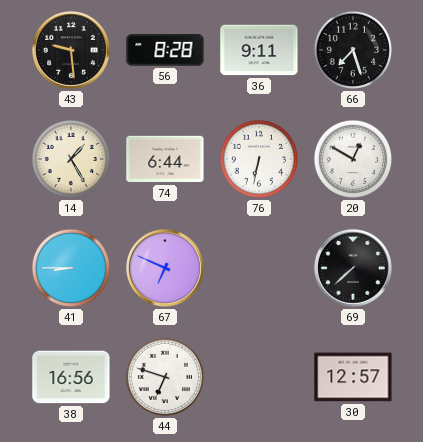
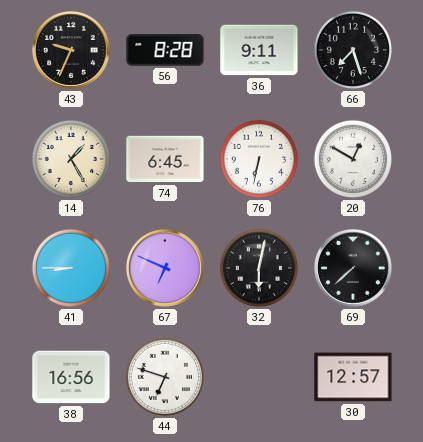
43: 9:29 -> 9:34
74: 6:44 -> 6:45
32: none -> 6:02
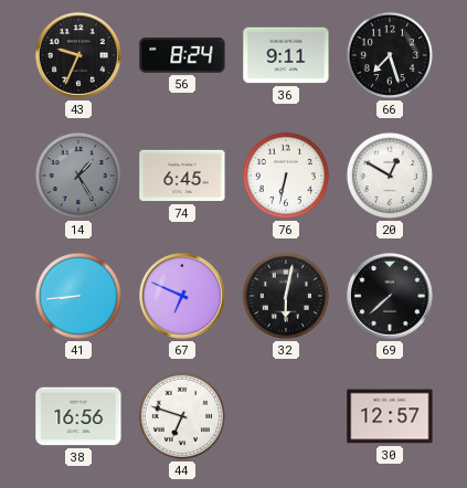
56: 8:28 -> 8:24
14 dial: cream -> grey
41: 8:45 -> 8:44
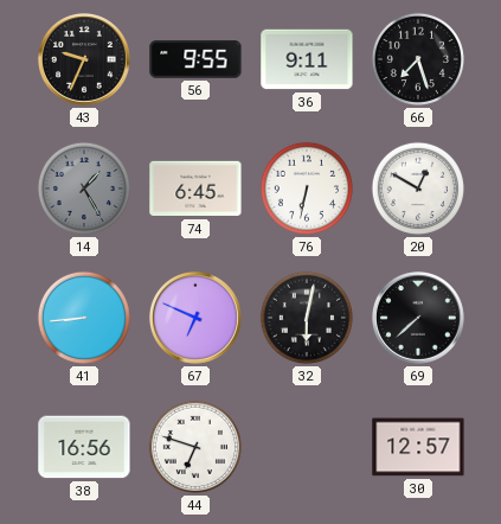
56: 8:24 -> 9:55
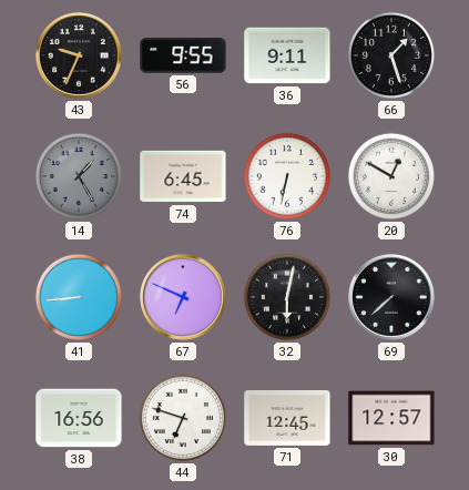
66: 7:27 -> 1:27
71: none -> 12:45
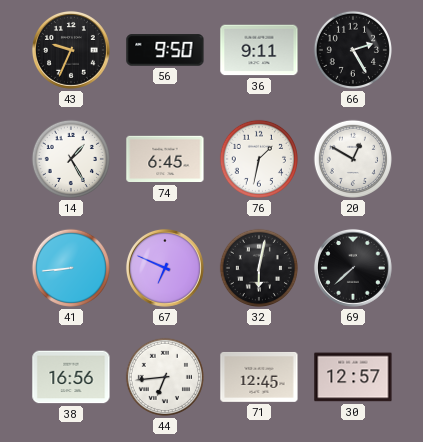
56: 9:55 -> 9:50
66: 1:27 -> 2:25
14 dial: grey -> white
76: 6:32 -> 1:32
44: 6:48 -> 6:44
